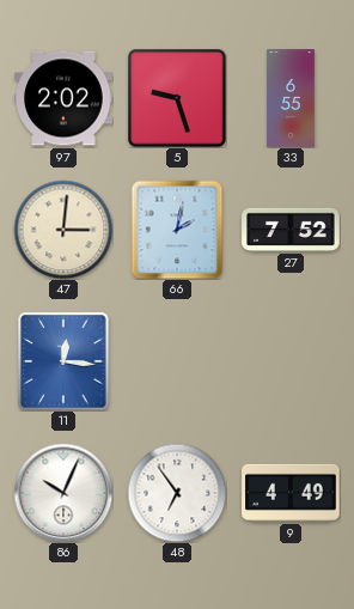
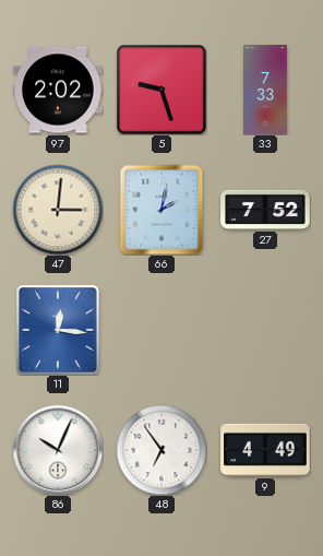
33: 6:55 -> 7:33
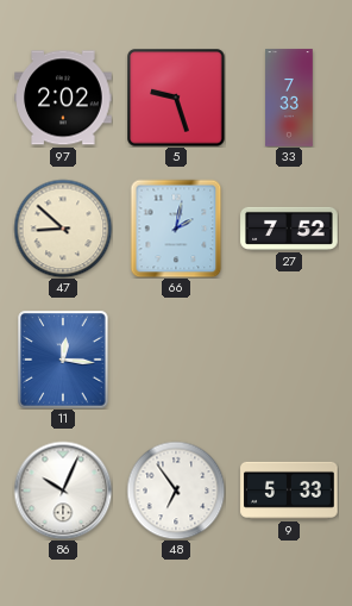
47: 3:01 -> 8:52
9: 4:49 -> 5:33
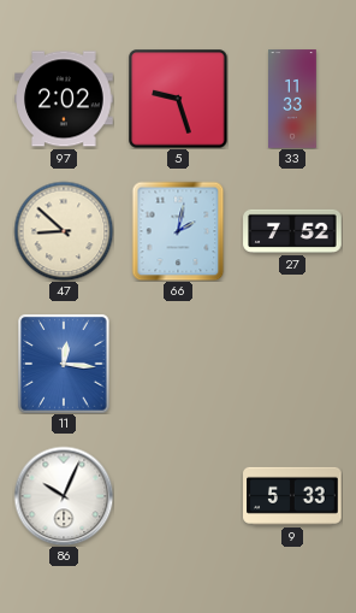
33: 7:33 -> 11:33
48: 6:54 -> none
